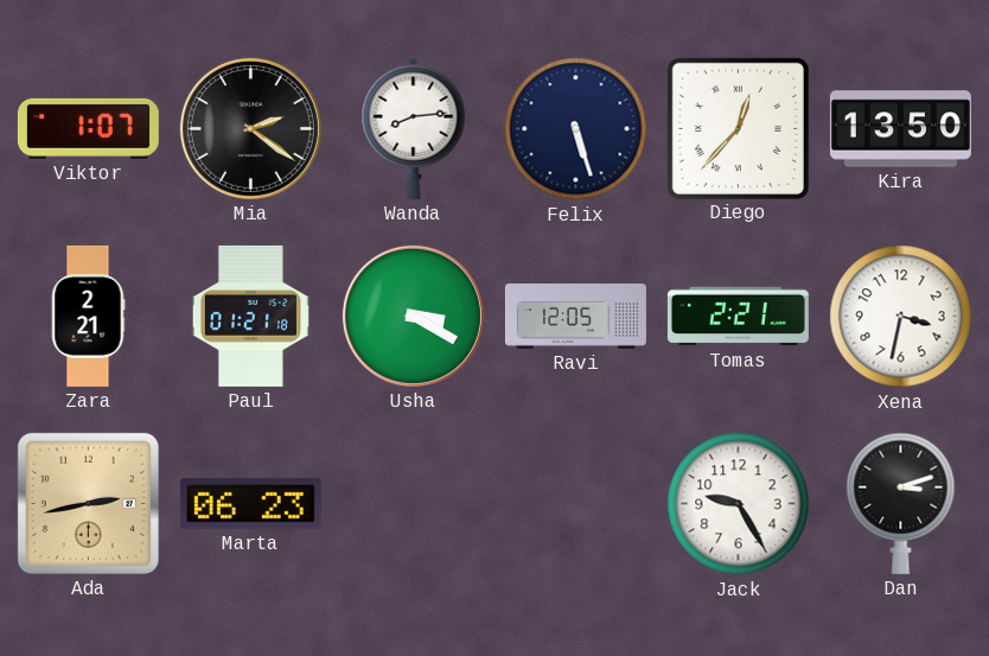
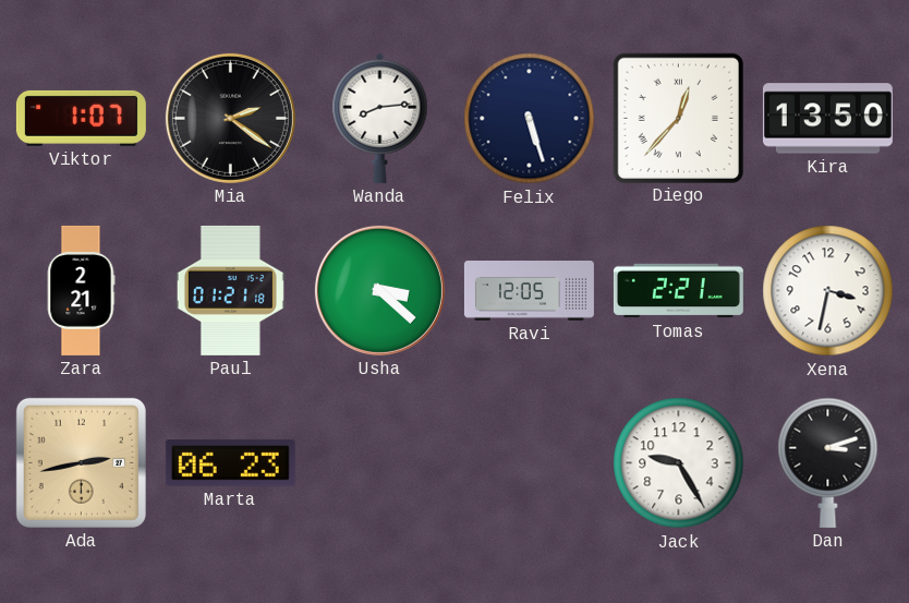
Usha: 3:20 -> 3:22
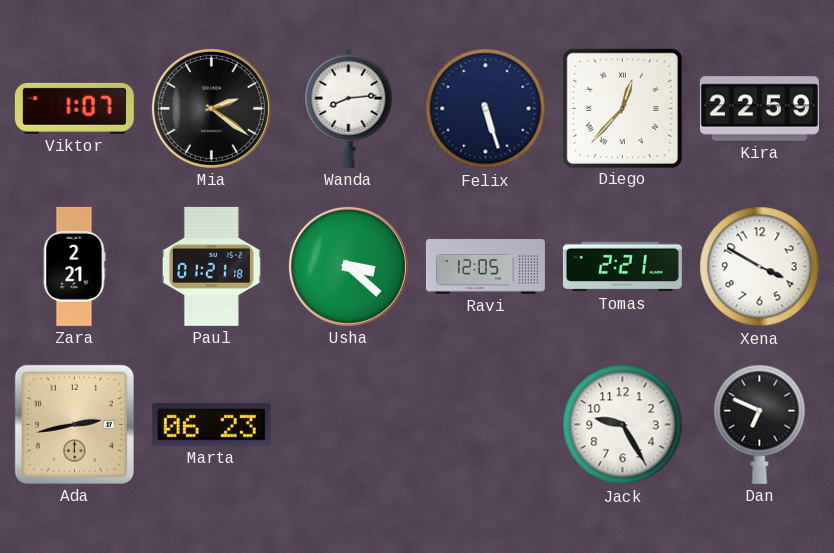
Kira: 13:50 -> 22:59
Xena: 3:32 -> 3:50
Dan: 3:12 -> 6:49
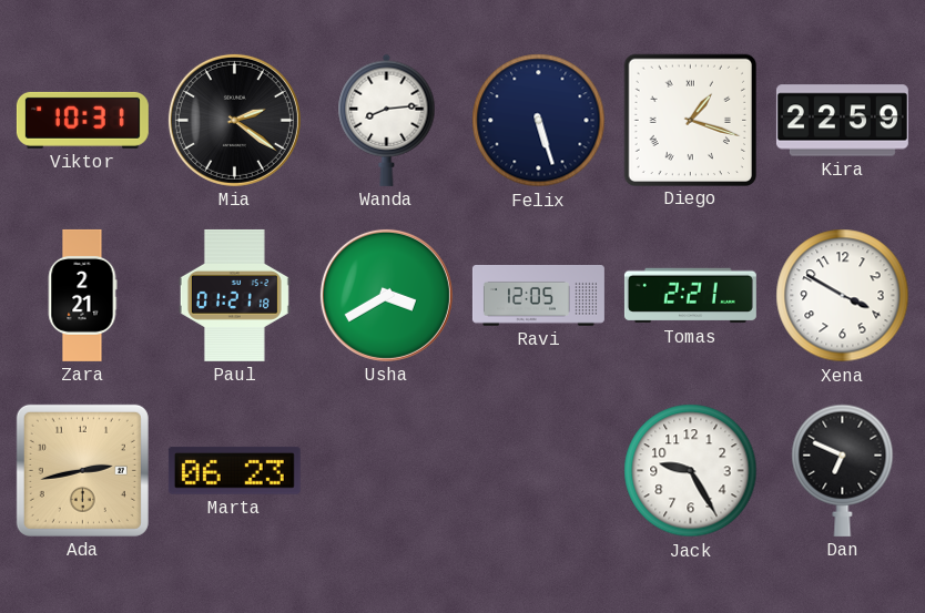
Viktor: 1:07 -> 10:31
Diego: 12:37 -> 1:18
Usha: 3:22 -> 3:40
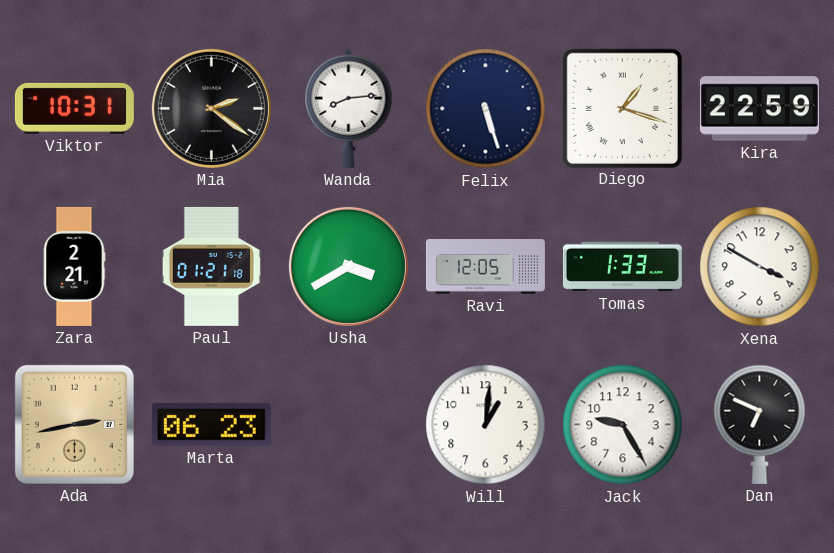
Tomas: 2:21 -> 1:33
Will: none -> 1:01
